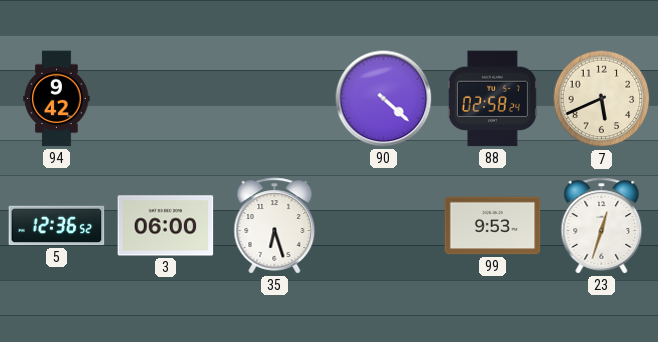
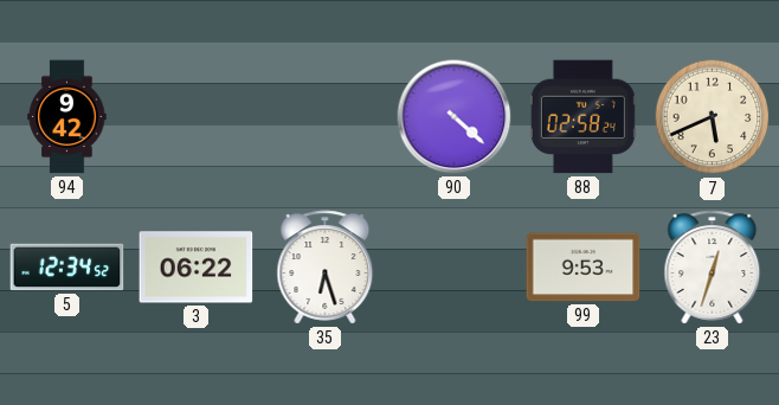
5: 12:36 -> 12:34
3: 06:00 -> 06:22
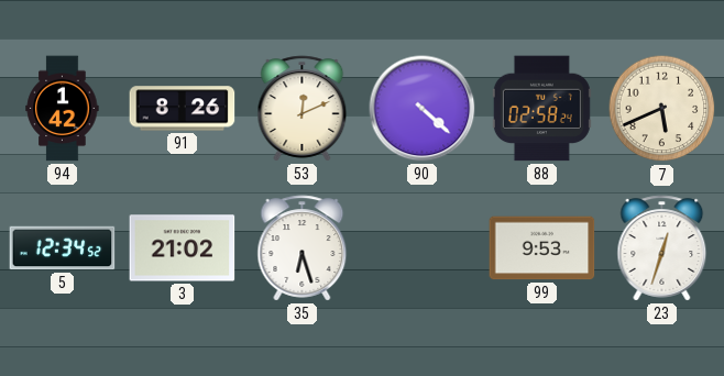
94: 9:42 -> 1:42
91: none -> 8:26
53: none -> 12:11
3: 06:22 -> 21:02
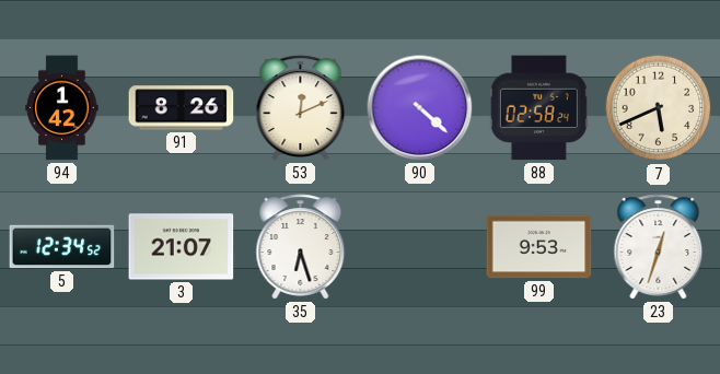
3: 21:02 -> 21:07
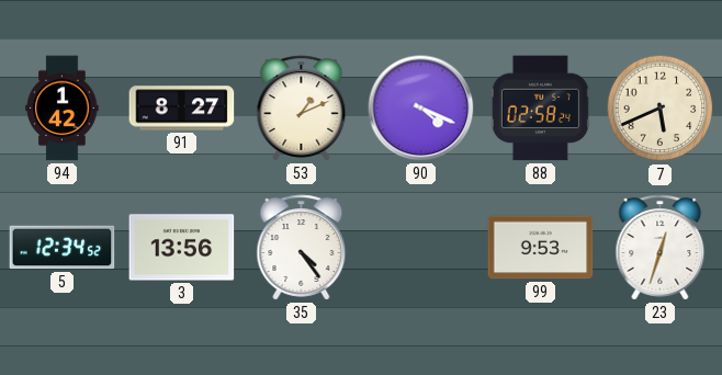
91: 8:26 -> 8:27
53: 12:11 -> 1:11
90: 4:22 -> 4:19
3: 21:07 -> 13:56
35: 6:27 -> 4:24
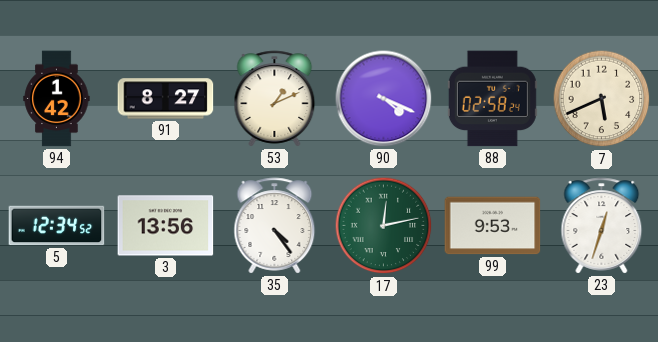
17: none -> 12:13
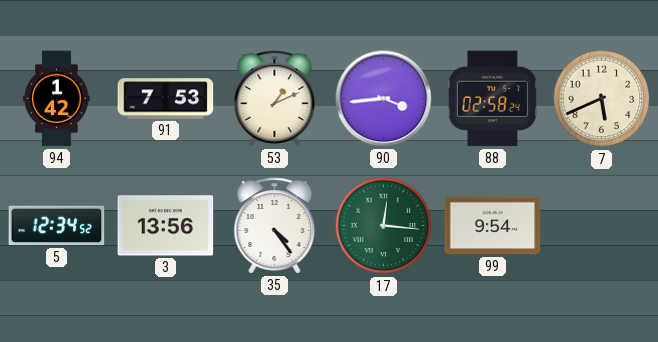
91: 8:27 -> 7:53
90: 4:19 -> 3:44
17: 12:13 -> 12:16
99: 9:53 -> 9:54
23: 12:33 -> none
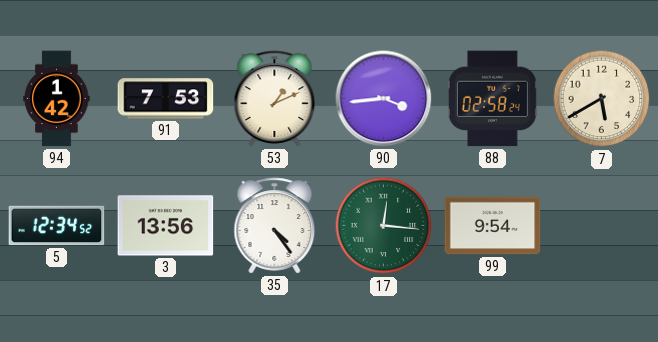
7: 5:41 -> 5:40
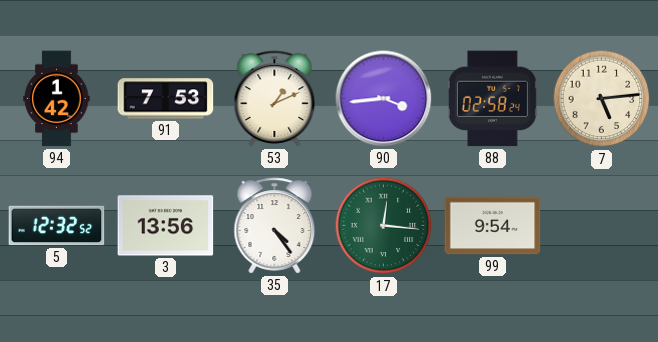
7: 5:40 -> 5:14
5: 12:34 -> 12:32
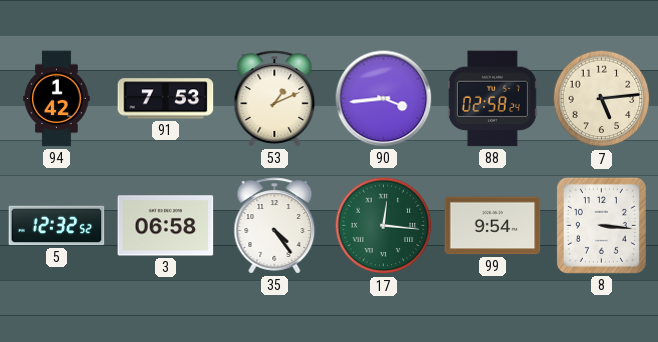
3: 13:56 -> 06:58
8: none -> 3:16
